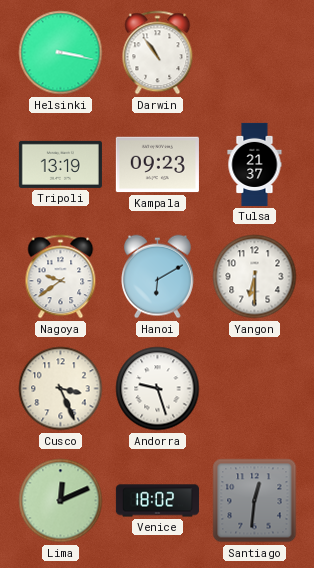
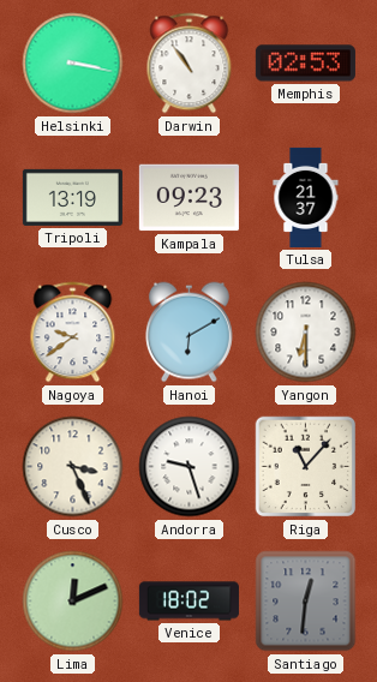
Memphis: none -> 02:53
Riga: none -> 11:07
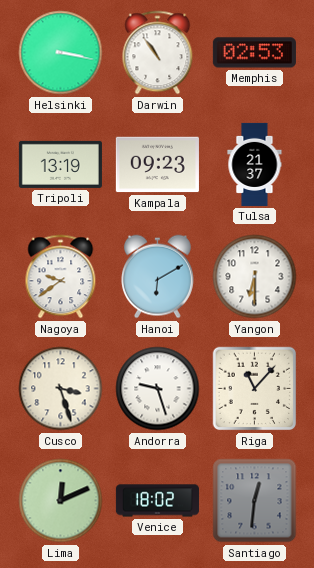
Cusco: 3:26 -> 3:27
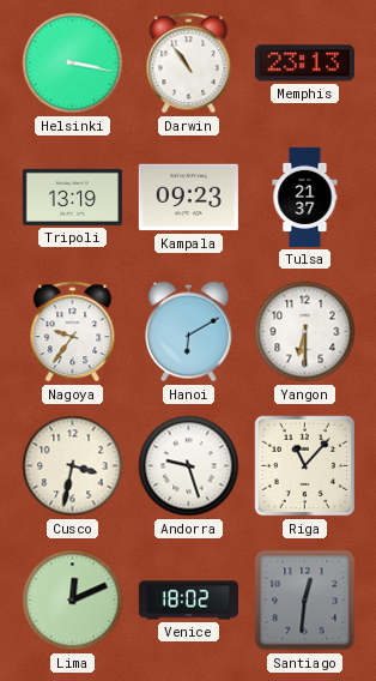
Memphis: 02:53 -> 23:13
Nagoya: 9:39 -> 9:36
Cusco: 3:27 -> 3:32
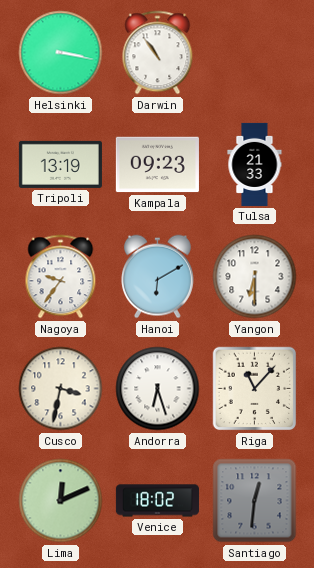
Memphis: 23:13 -> none
Tulsa: 21:37 -> 21:33
Andorra: 9:27 -> 6:27
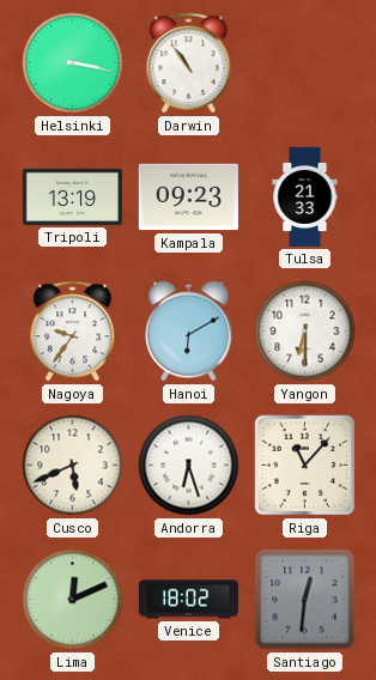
Cusco: 3:32 -> 5:41
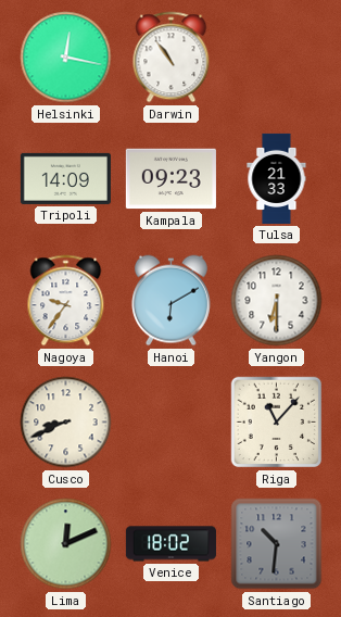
Helsinki: 3:17 -> 12:17
Tripoli: 13:19 -> 14:09
Cusco: 5:41 -> 8:41
Andorra: 6:27 -> none
Santiago: 12:31 -> 10:31
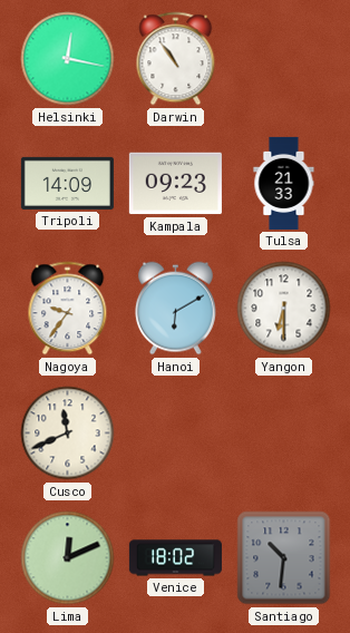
Cusco: 8:41 -> 11:41
Riga: 11:07 -> none
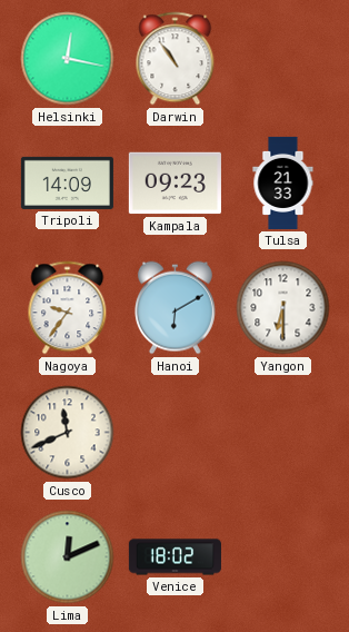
Santiago: 10:31 -> none
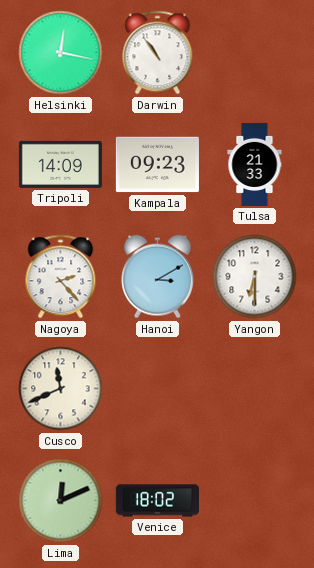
Nagoya: 9:36 -> 2:23
Hanoi: 6:10 -> 3:10
